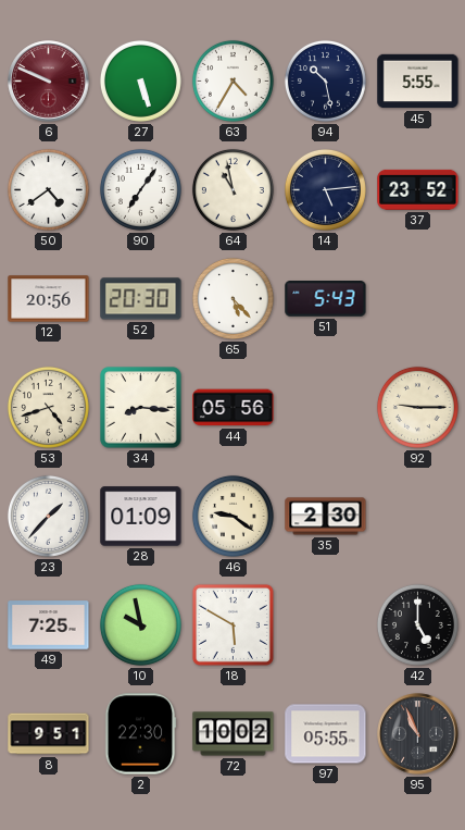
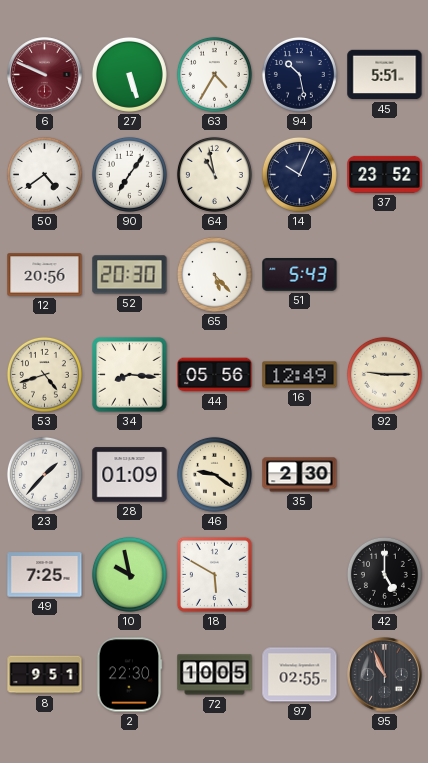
45: 5:55 -> 5:51
14: 5:14 -> 10:04
16: none -> 12:49
72: 10:02 -> 10:05
97: 05:55 -> 02:55
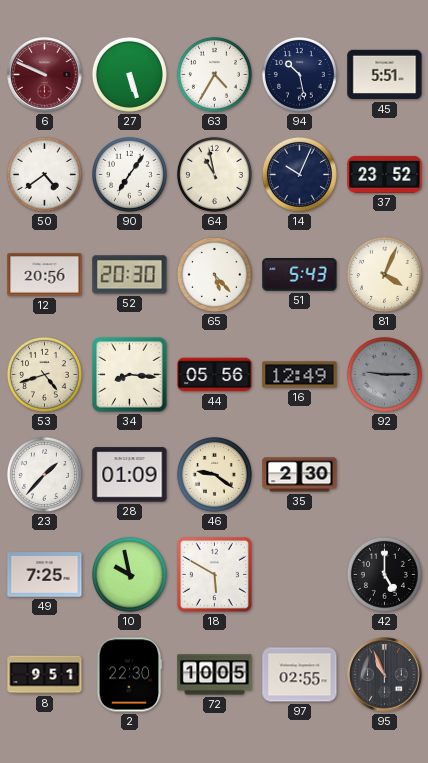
81: none -> 4:04
92 dial: cream -> grey
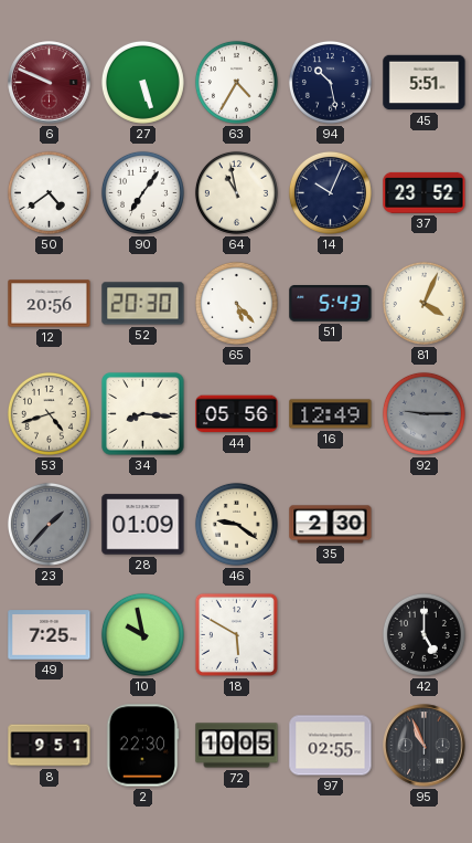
23 dial: white -> grey
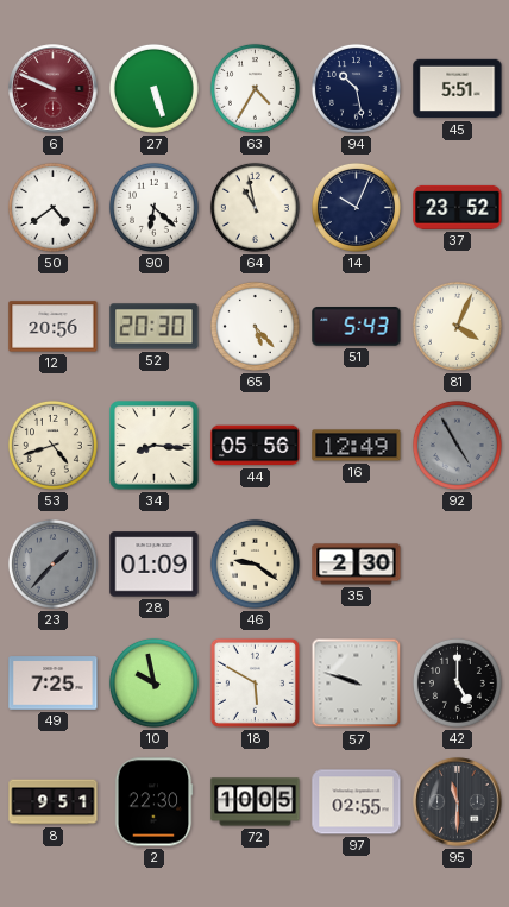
90: 7:06 -> 6:22
92: 9:15 -> 4:55
57: none -> 9:48
95: 10:56 -> 11:30
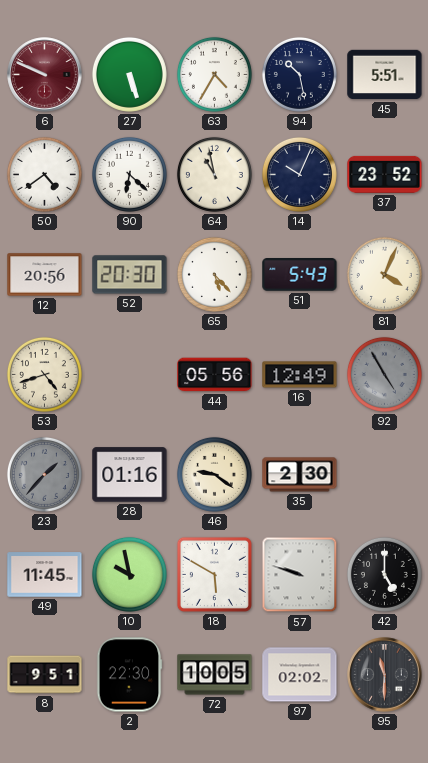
34: 8:16 -> none
28: 01:09 -> 01:16
49: 7:25 -> 11:45
97: 02:55 -> 02:02
